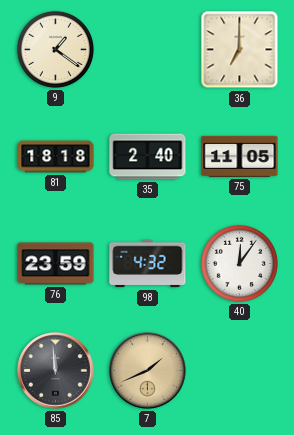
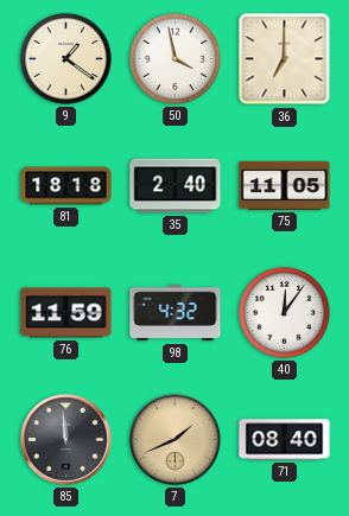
50: none -> 3:58
76: 23:59 -> 11:59
71: none -> 08:40
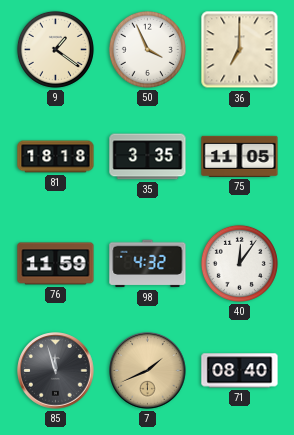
50: 3:58 -> 3:56
35: 2:40 -> 3:35
85: 11:59 -> 11:57
